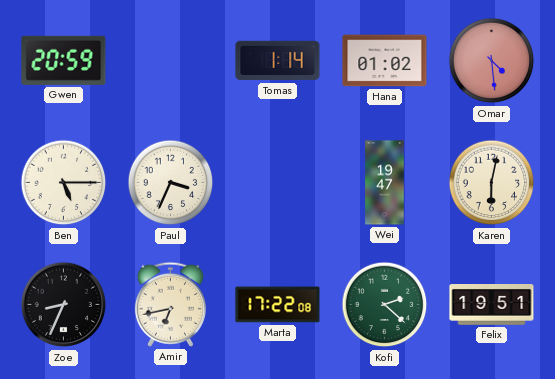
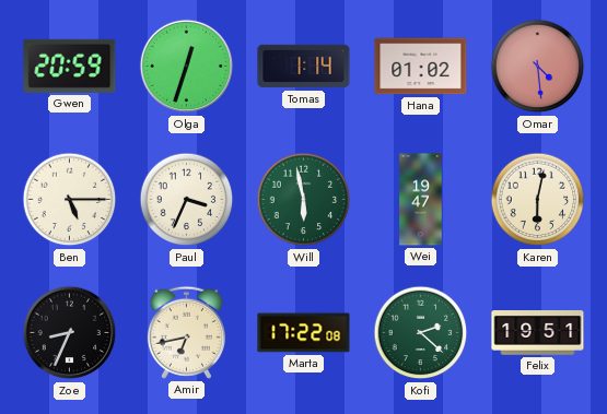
Olga: none -> 12:33
Will: none -> 5:58
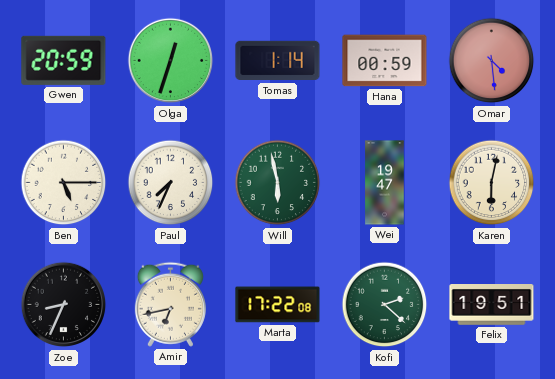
Hana: 01:02 -> 00:59
Paul: 3:34 -> 7:34
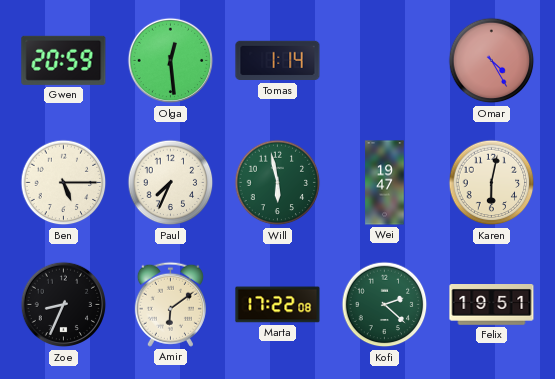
Olga: 12:33 -> 12:29
Hana: 00:59 -> none
Omar: 4:29 -> 4:25
Amir: 6:43 -> 6:09
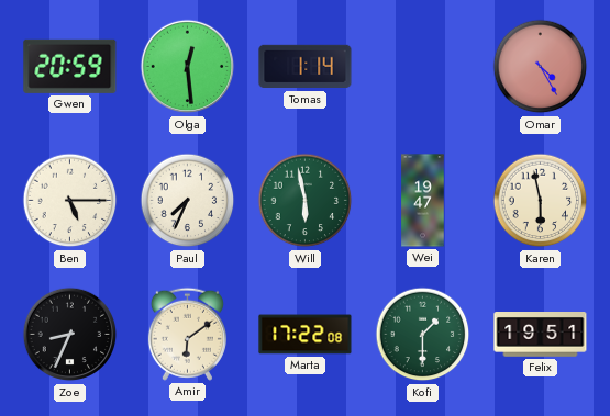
Karen: 6:02 -> 5:58
Kofi: 2:22 -> 1:30
